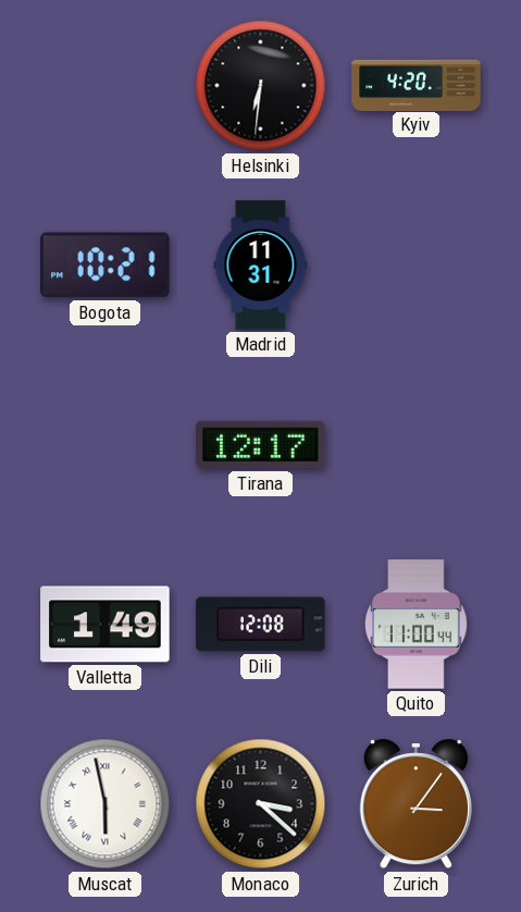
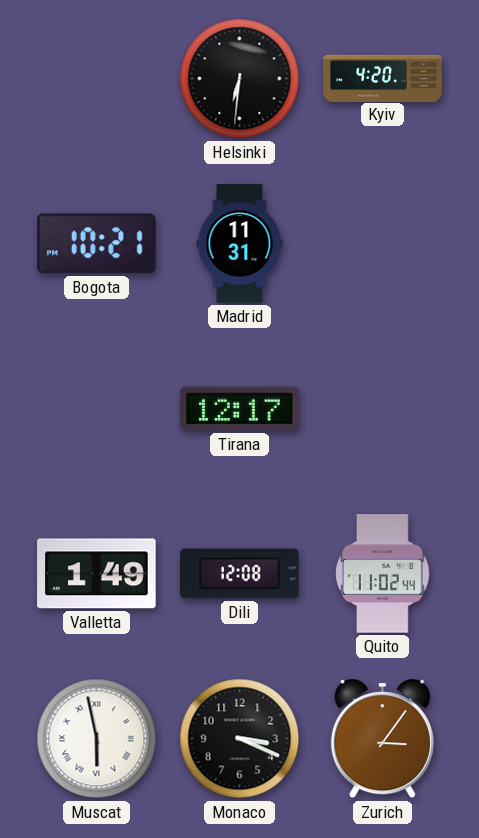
Quito: 11:00 -> 11:02
Monaco: 3:22 -> 3:19
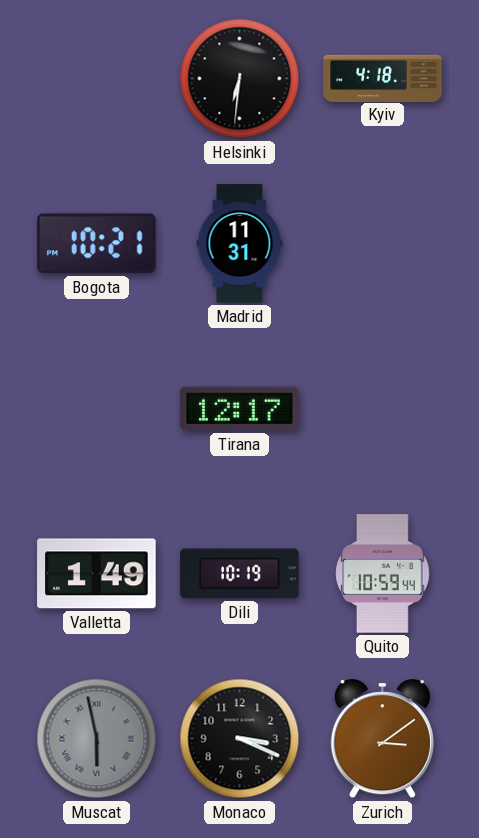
Kyiv: 4:20 -> 4:18
Dili: 12:08 -> 10:19
Quito: 11:02 -> 10:59
Muscat dial: white -> grey
Zurich: 3:06 -> 3:09
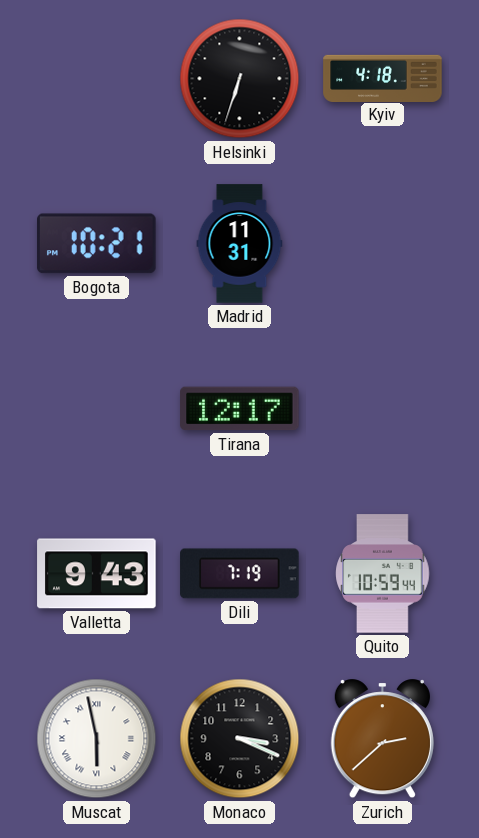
Helsinki: 6:31 -> 6:33
Valletta: 1:49 -> 9:43
Dili: 10:19 -> 7:19
Muscat dial: grey -> white
Zurich: 3:09 -> 2:38
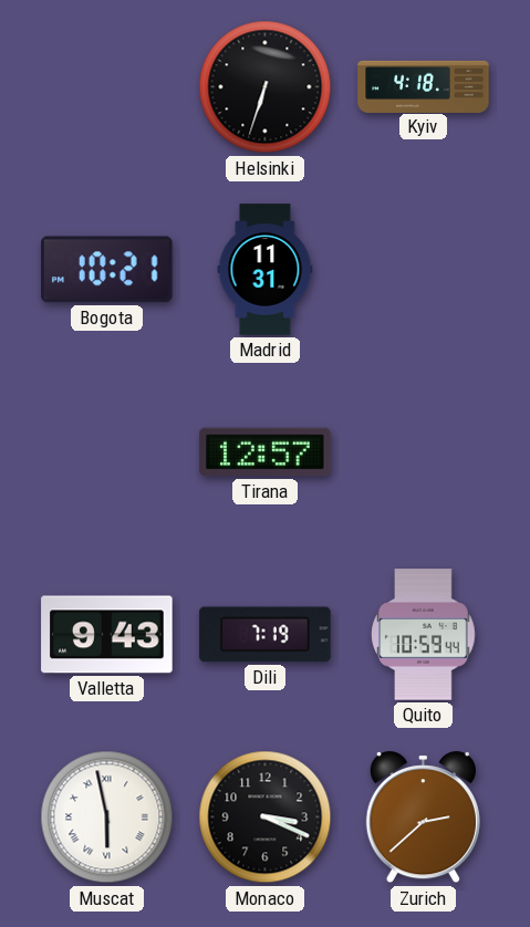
Tirana: 12:17 -> 12:57
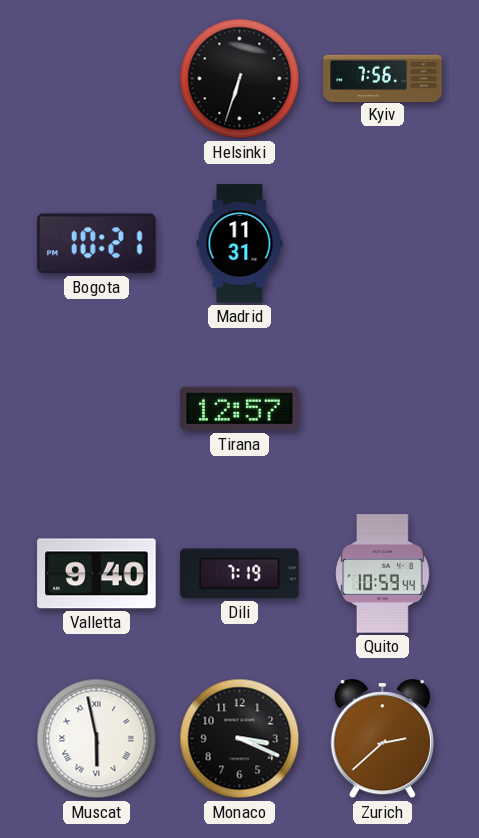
Kyiv: 4:18 -> 7:56
Valletta: 9:43 -> 9:40
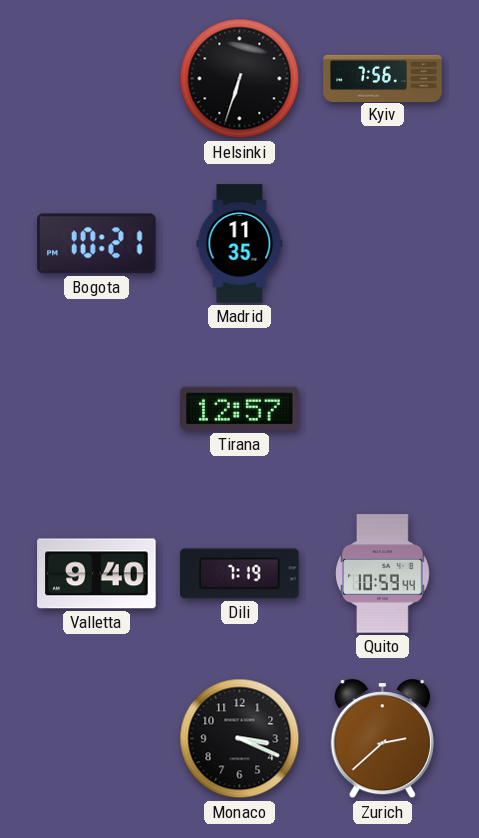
Madrid: 11:31 -> 11:35
Muscat: 5:58 -> none
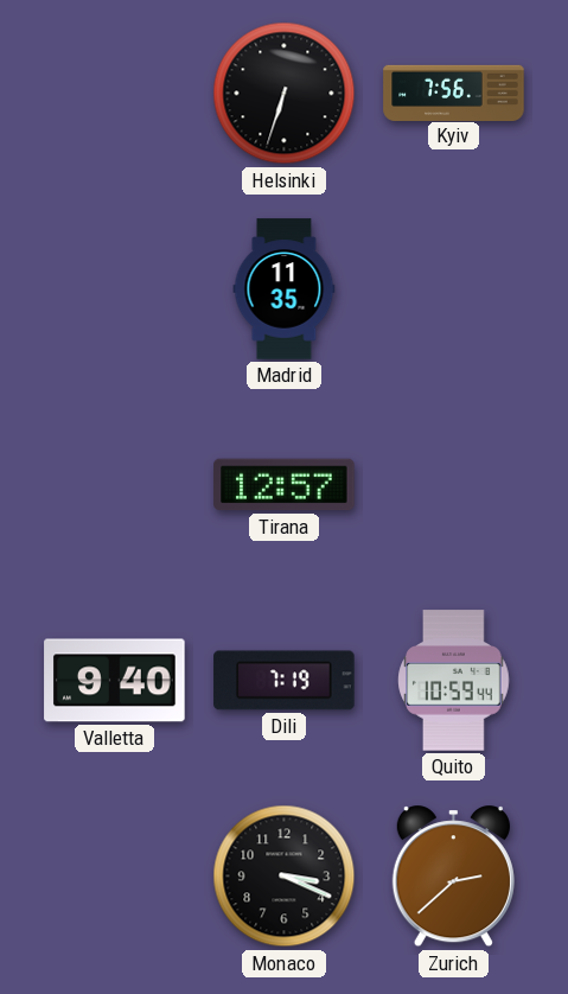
Bogota: 10:21 -> none
